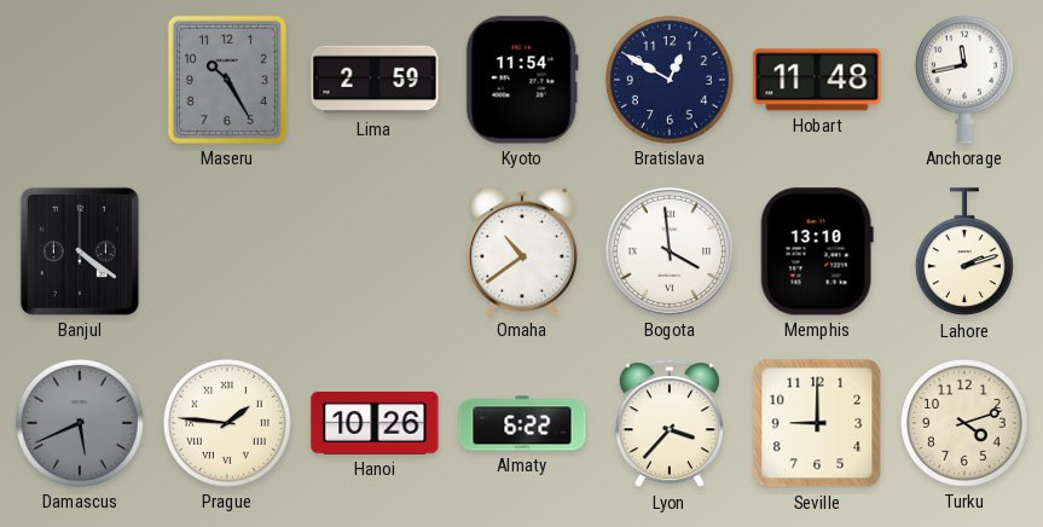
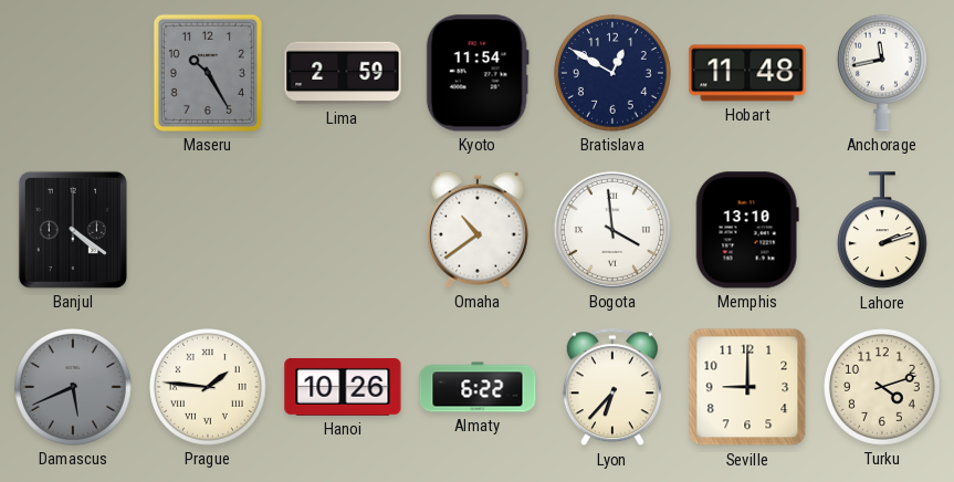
Lyon: 3:37 -> 6:37
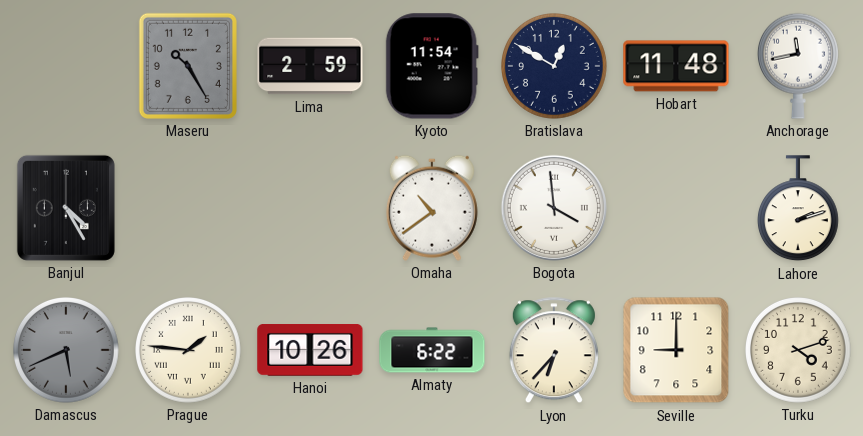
Banjul: 4:21 -> 4:25
Memphis: 13:10 -> none
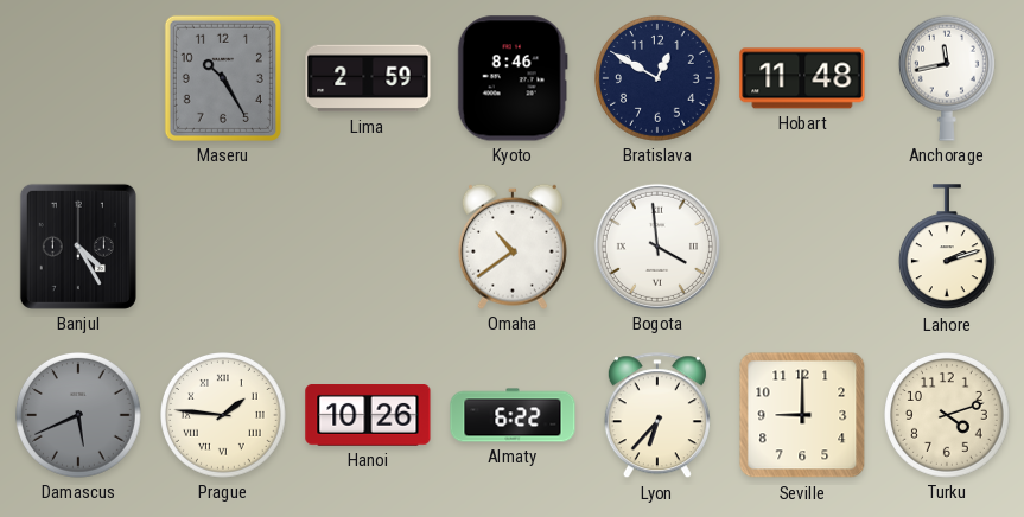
Kyoto: 11:54 -> 8:46
